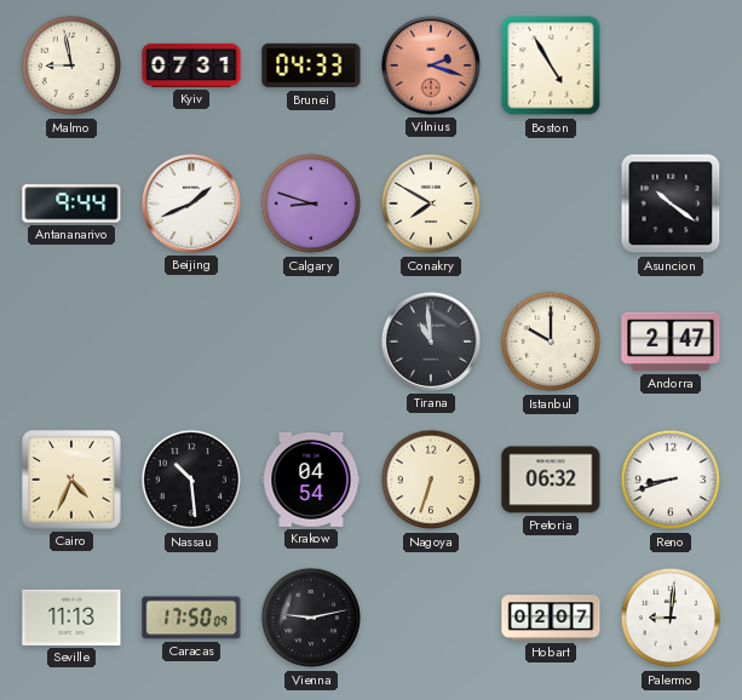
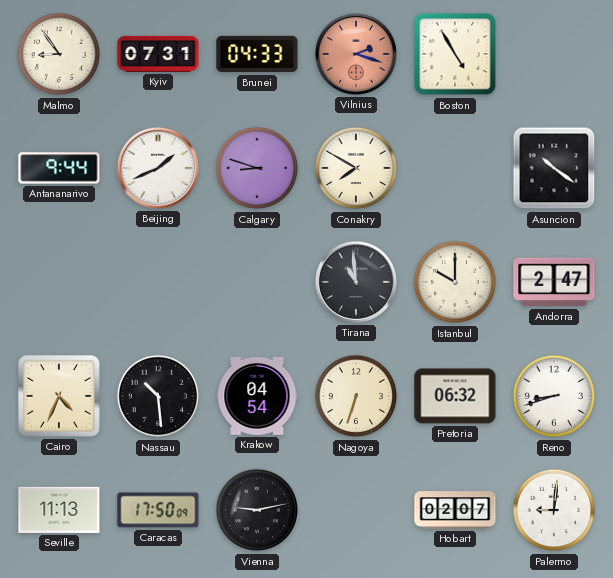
Malmo: 8:58 -> 8:54
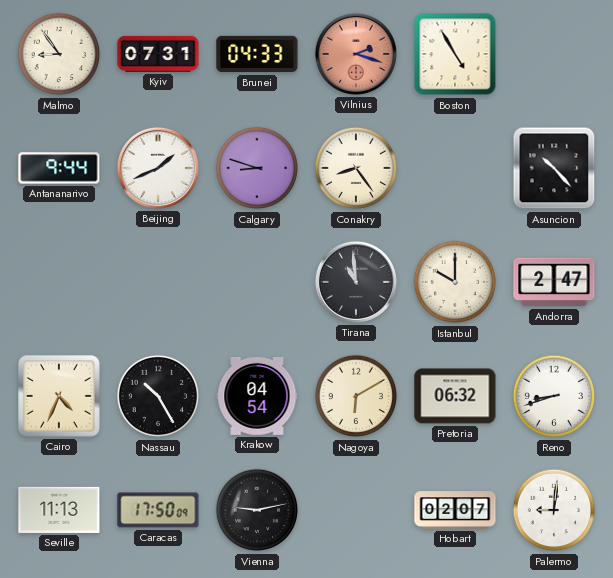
Conakry: 7:50 -> 8:24
Asuncion: 10:21 -> 10:23
Nassau: 10:29 -> 10:25
Nagoya: 6:33 -> 6:10
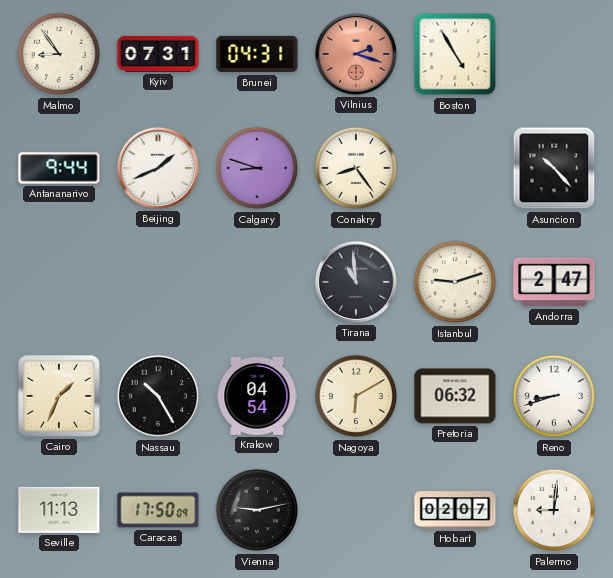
Brunei: 04:33 -> 04:31
Istanbul: 10:00 -> 9:12
Cairo: 4:34 -> 1:34
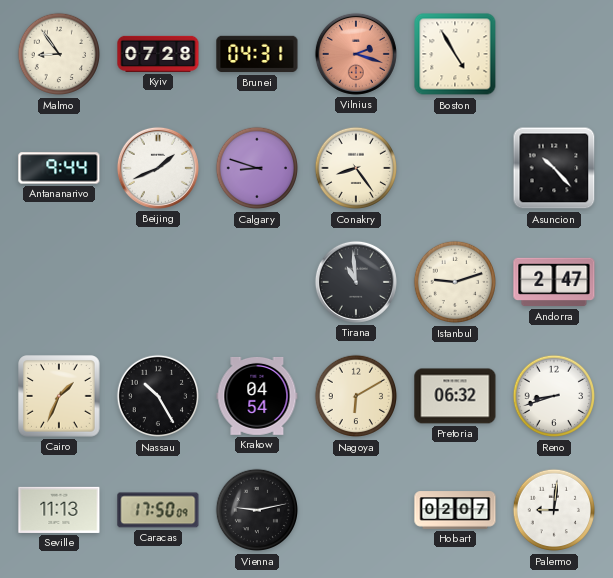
Kyiv: 07:31 -> 07:28
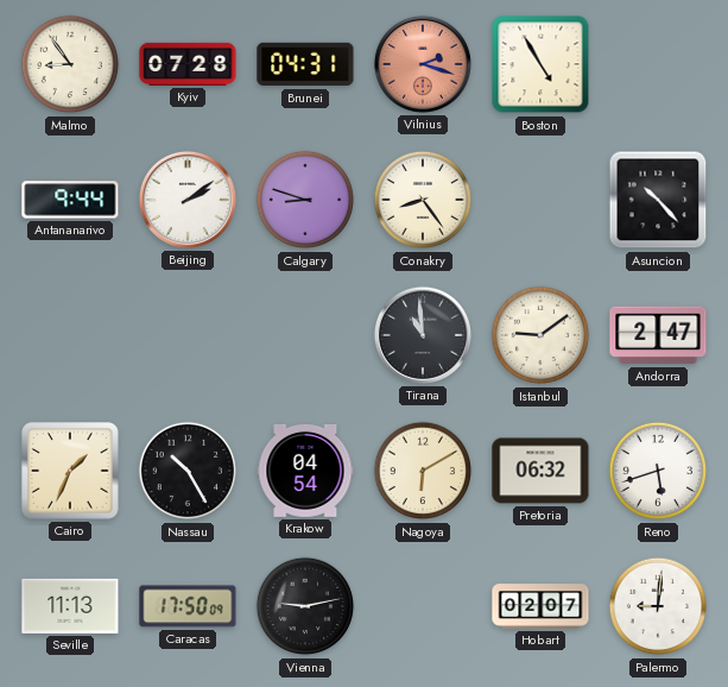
Beijing: 1:41 -> 2:09
Istanbul: 9:12 -> 9:09
Reno: 8:42 -> 5:42
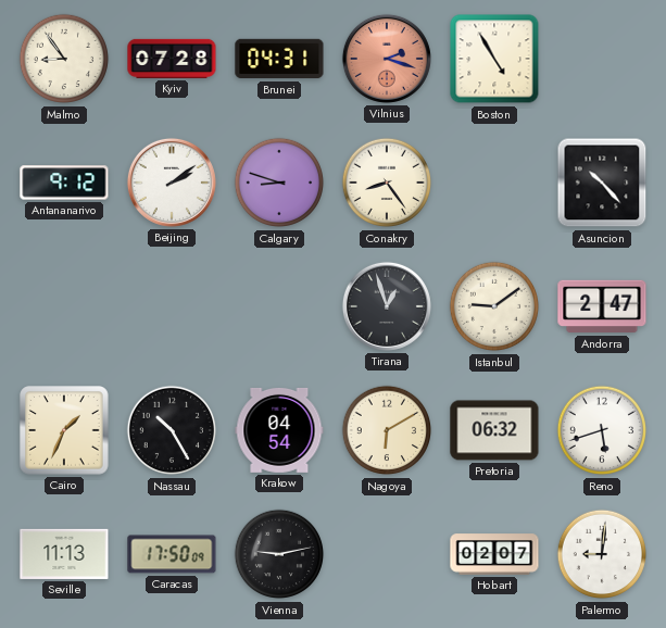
Antananarivo: 9:44 -> 9:12
Tirana: 10:59 -> 12:57
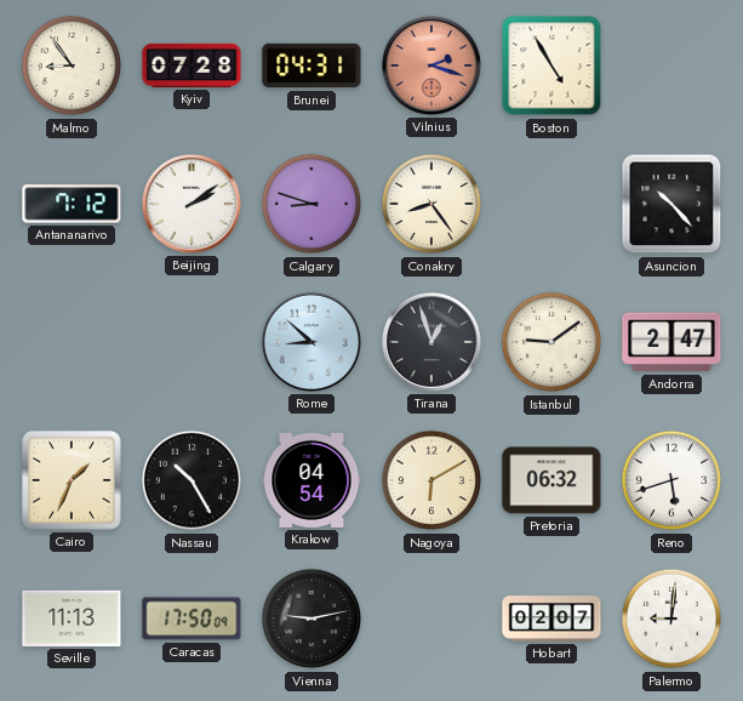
Antananarivo: 9:12 -> 7:12
Rome: none -> 8:52
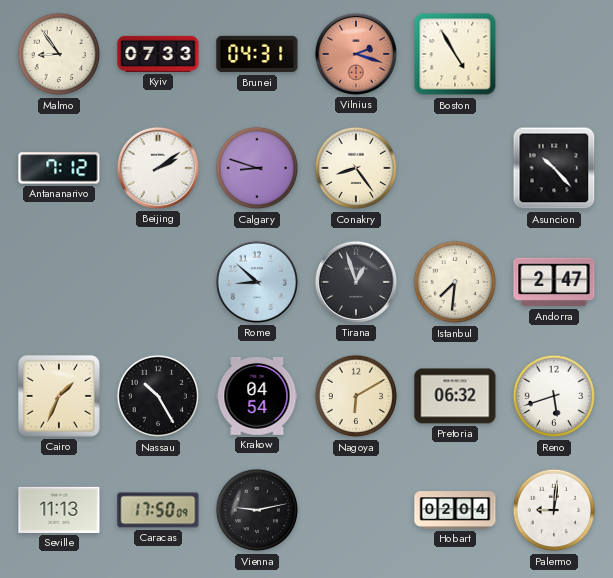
Kyiv: 07:28 -> 07:33
Istanbul: 9:09 -> 7:31
Hobart: 02:07 -> 02:04
